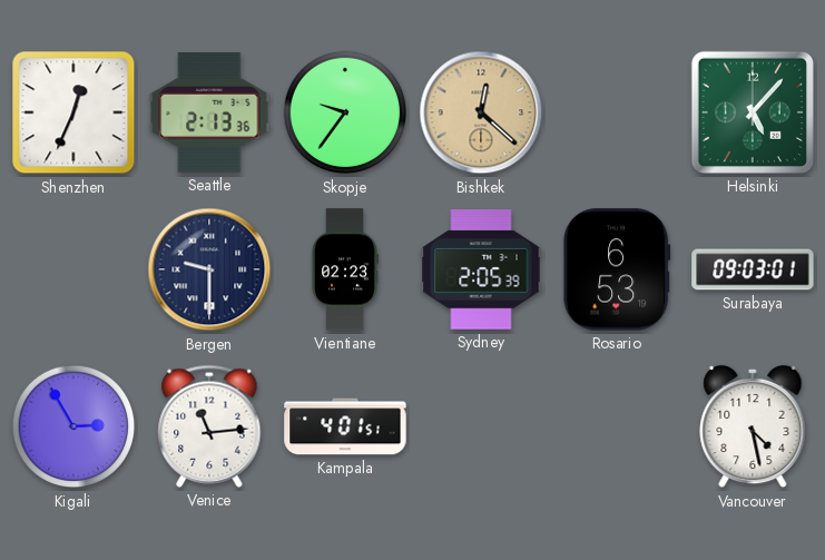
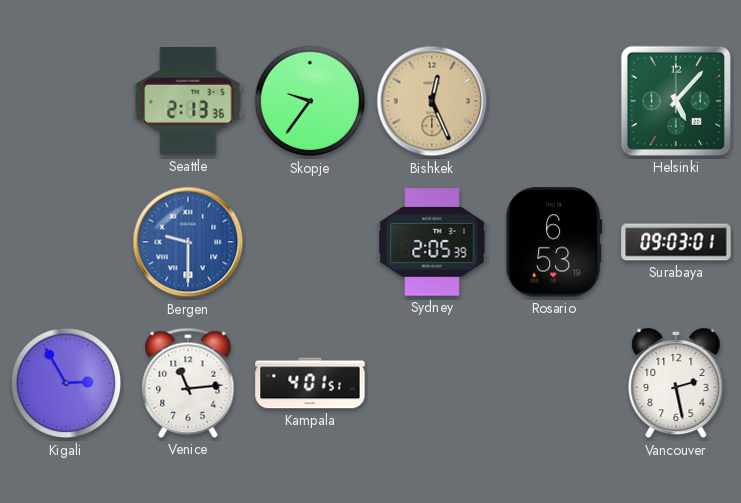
Shenzhen: 12:34 -> none
Bishkek: 12:22 -> 12:26
Bergen dial: navy -> blue
Vientiane: 02:23 -> none
Vancouver: 4:28 -> 2:28
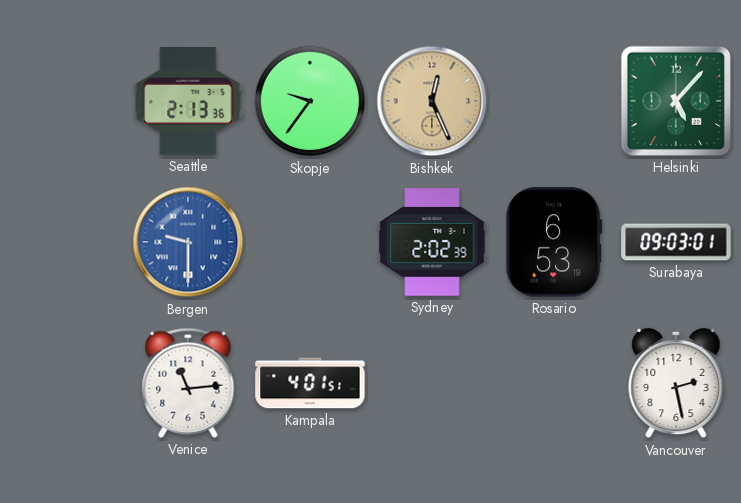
Sydney: 2:05 -> 2:02
Kigali: 2:55 -> none
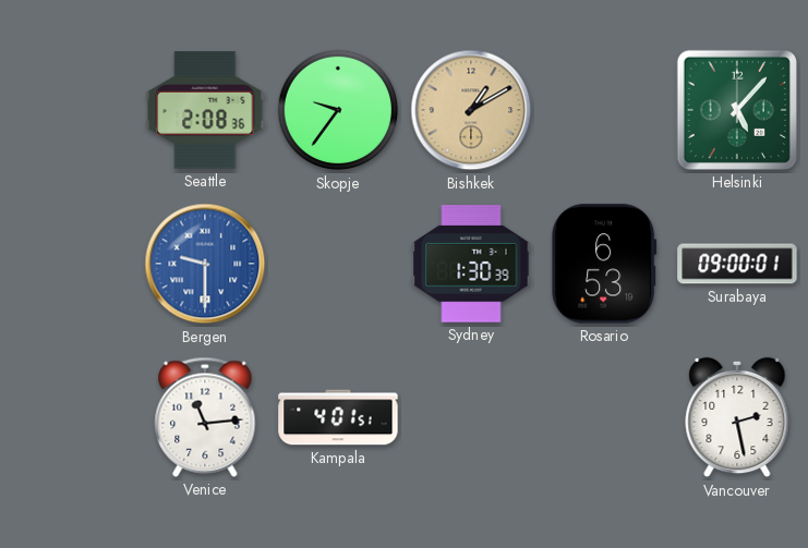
Seattle: 2:13 -> 2:08
Bishkek: 12:26 -> 1:10
Sydney: 2:02 -> 1:30
Surabaya: 09:03 -> 09:00
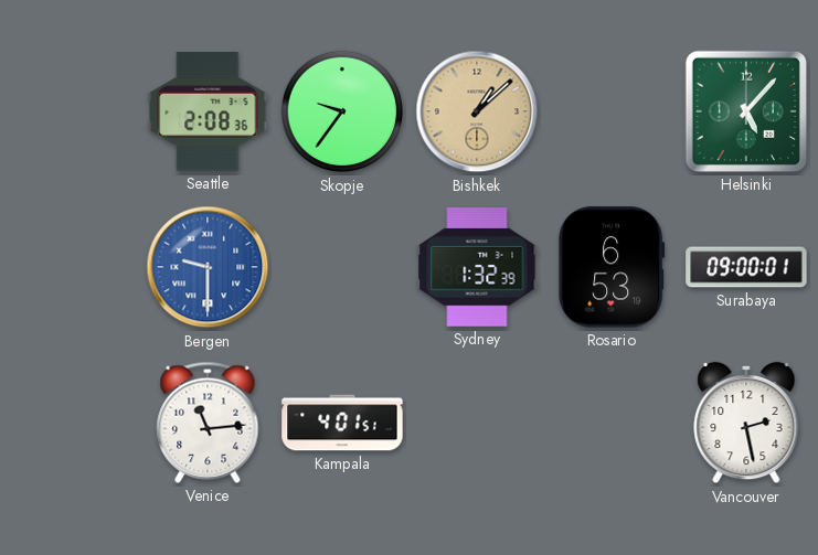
Bishkek: 1:10 -> 1:08
Sydney: 1:30 -> 1:32
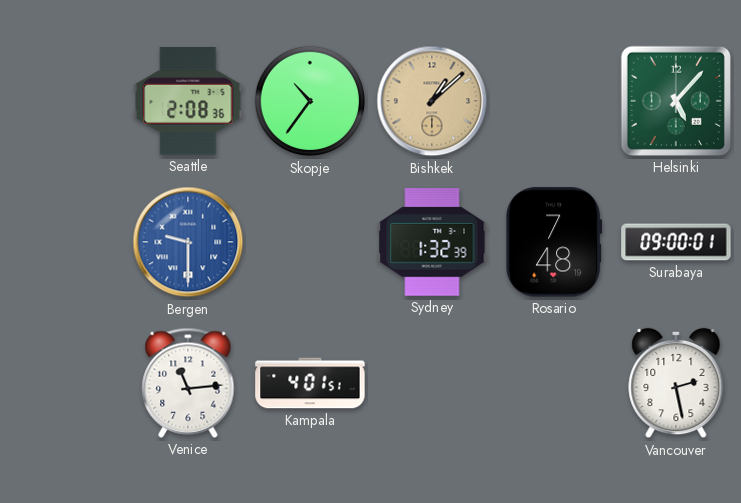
Skopje: 9:36 -> 10:36
Rosario: 6:53 -> 7:48
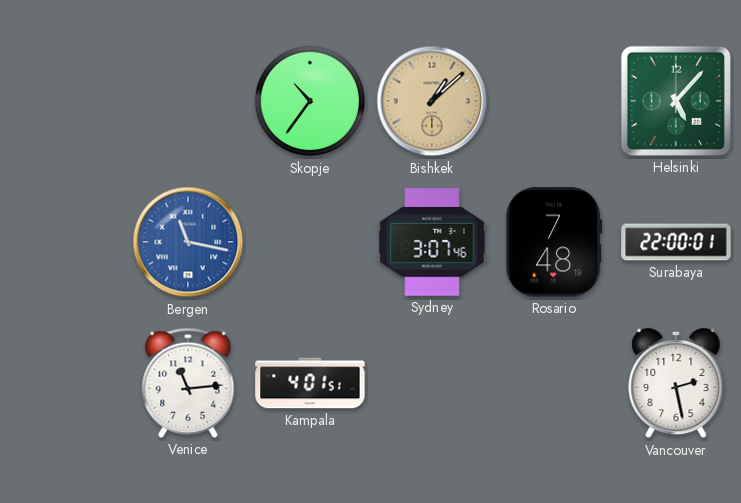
Seattle: 2:08 -> none
Bergen: 9:30 -> 11:17
Sydney: 1:32 -> 3:07
Surabaya: 09:00 -> 22:00
